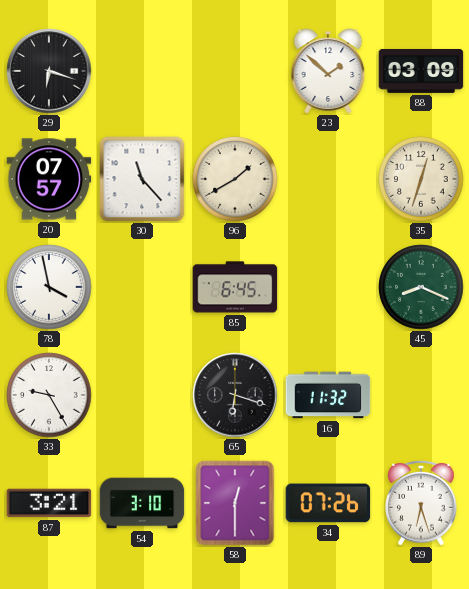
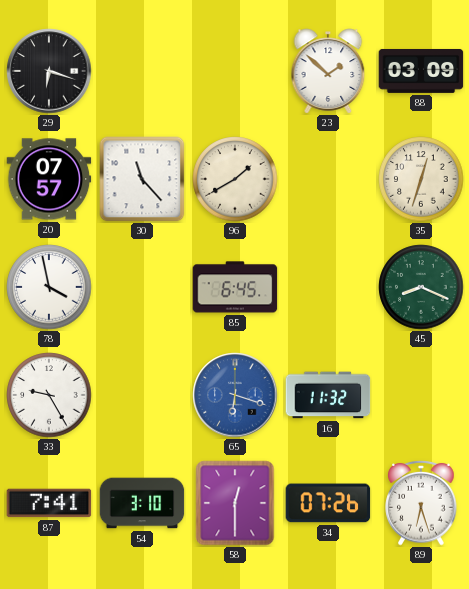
65 dial: black -> blue
87: 3:21 -> 7:41
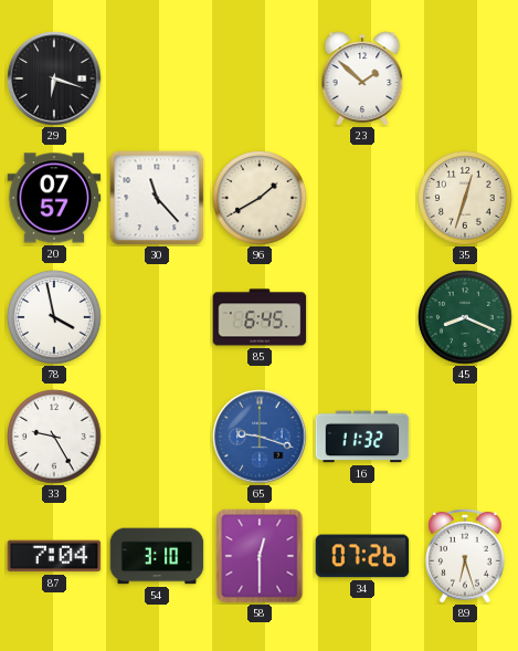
88: 03:09 -> none
65: 6:18 -> 9:18
87: 7:41 -> 7:04
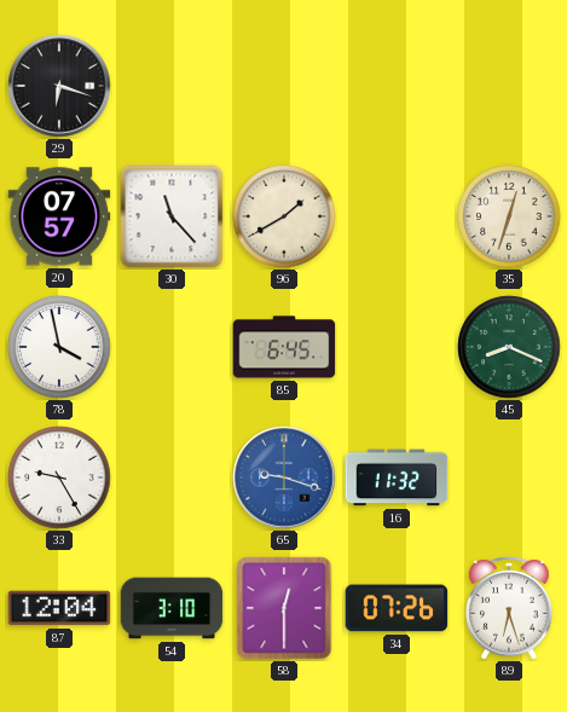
23: 1:52 -> none
87: 7:04 -> 12:04
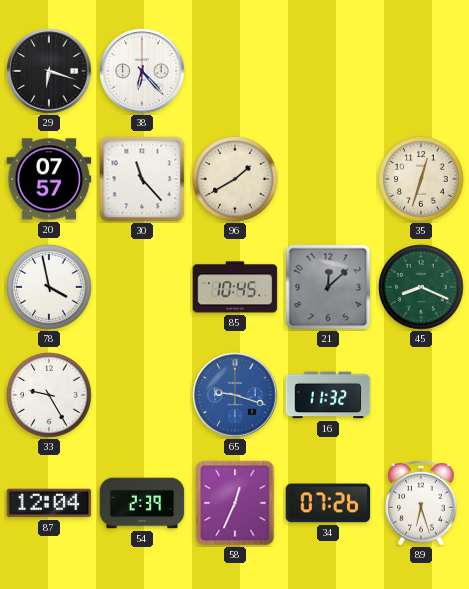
38: none -> 6:23
85: 6:45 -> 10:45
21: none -> 12:08
54: 3:10 -> 2:39
58: 12:30 -> 12:34
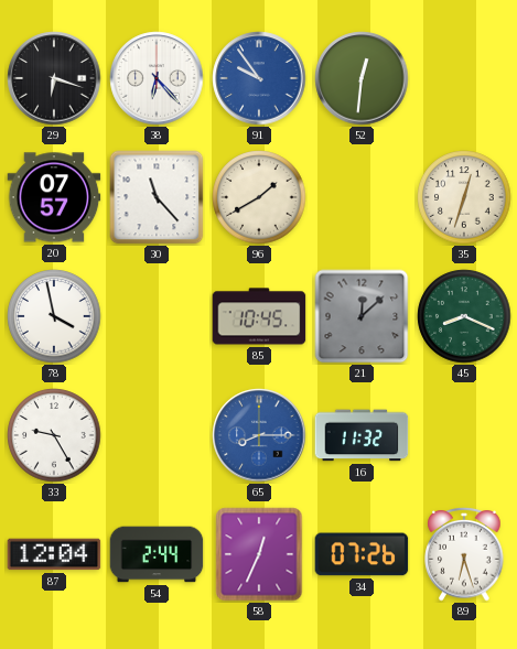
91: none -> 9:54
52: none -> 12:31
65: 9:18 -> 8:15
54: 2:39 -> 2:44
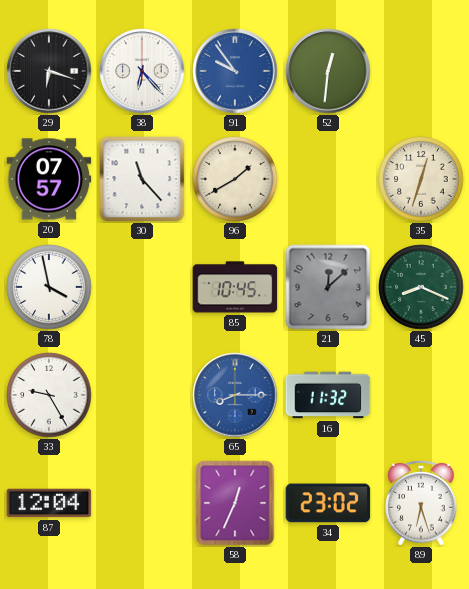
54: 2:44 -> none
34: 07:26 -> 23:02
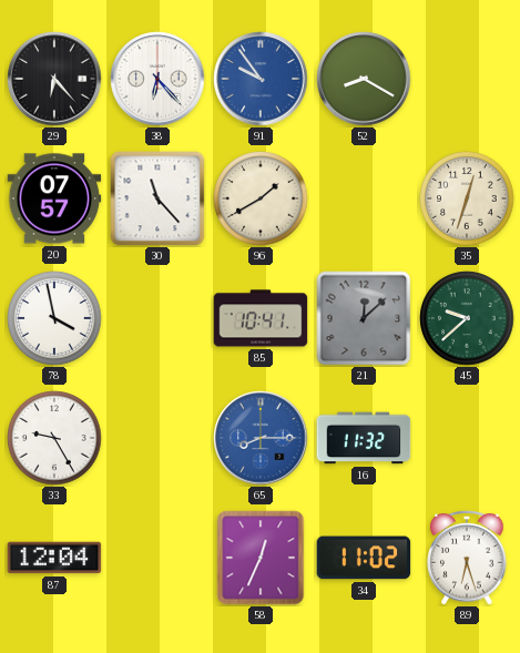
29: 6:18 -> 6:23
52: 12:31 -> 8:20
85: 10:45 -> 10:41
45: 8:19 -> 9:38
34: 23:02 -> 11:02
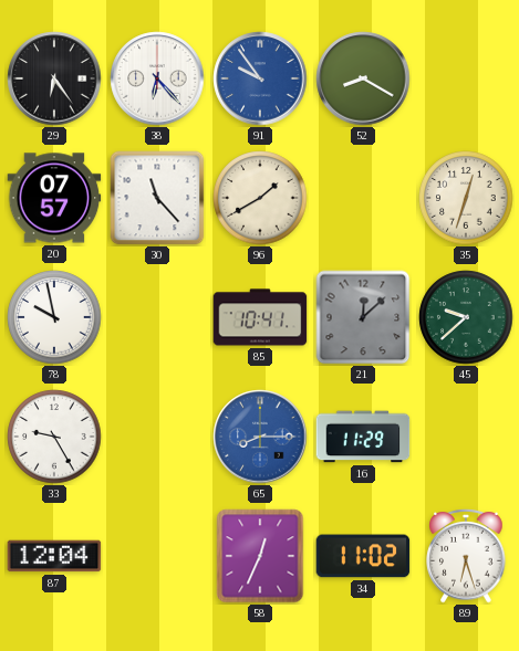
29: 6:23 -> 6:24
78: 3:58 -> 9:58
16: 11:32 -> 11:29
